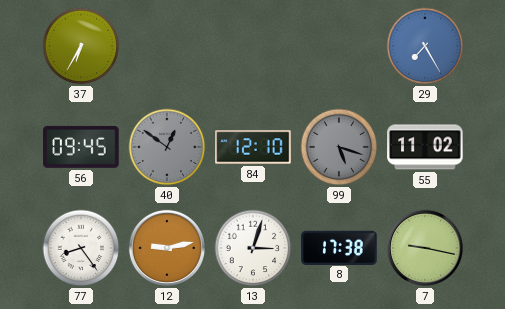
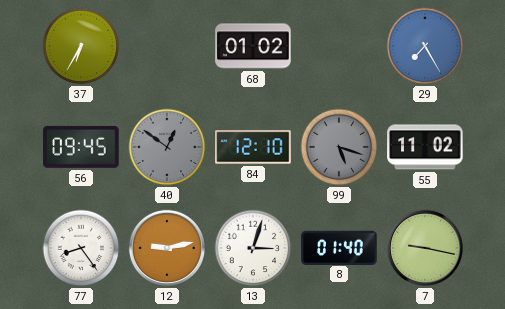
68: none -> 01:02
8: 17:38 -> 01:40
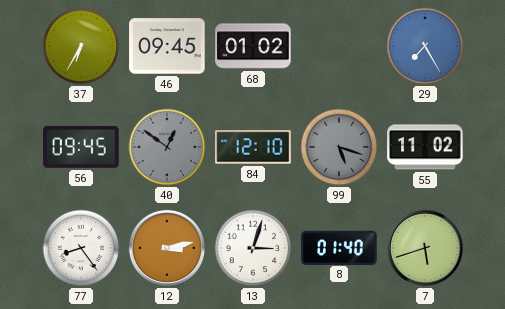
46: none -> 09:45
12: 9:13 -> 3:13
7: 9:17 -> 5:42
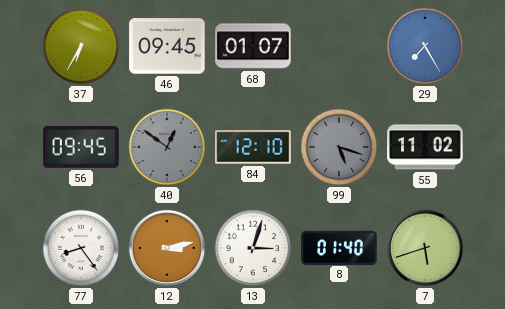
68: 01:02 -> 01:07
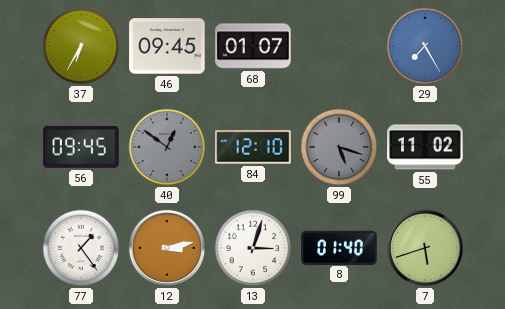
77: 8:24 -> 1:24
